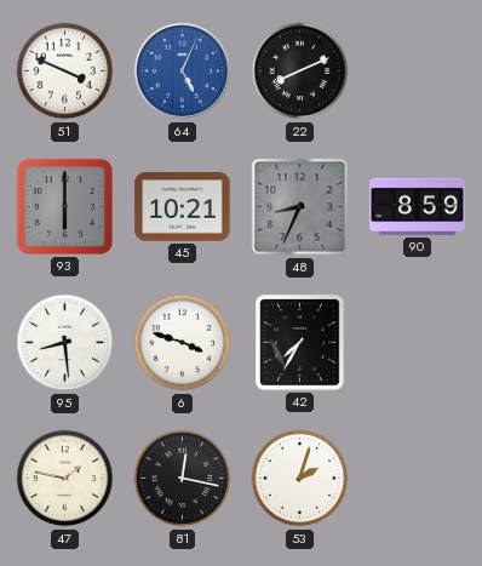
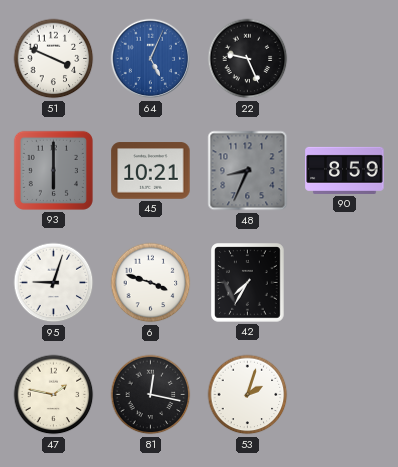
22: 8:11 -> 9:26
95: 8:29 -> 9:03
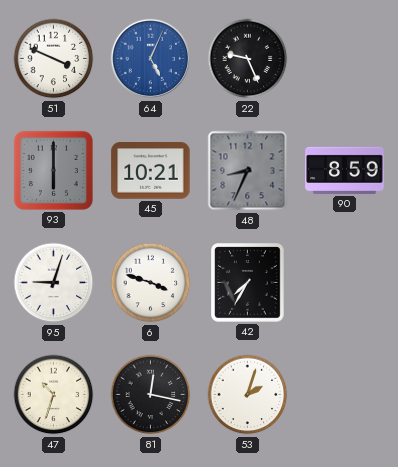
47: 1:47 -> 10:33
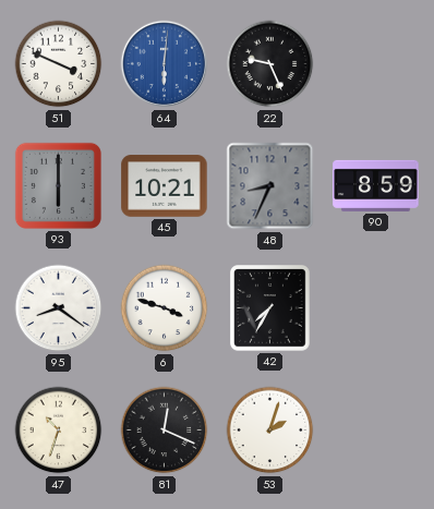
64: 5:04 -> 6:01
95: 9:03 -> 8:21
81: 12:17 -> 12:19
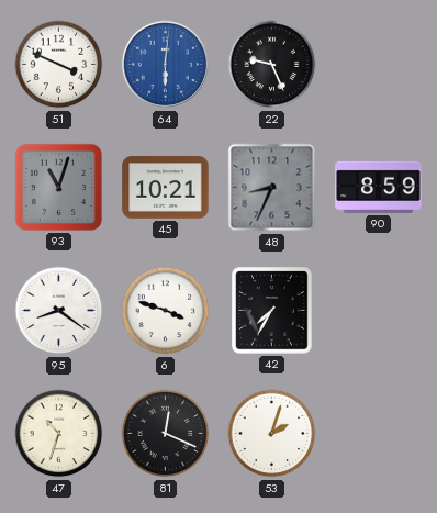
93: 6:00 -> 11:03
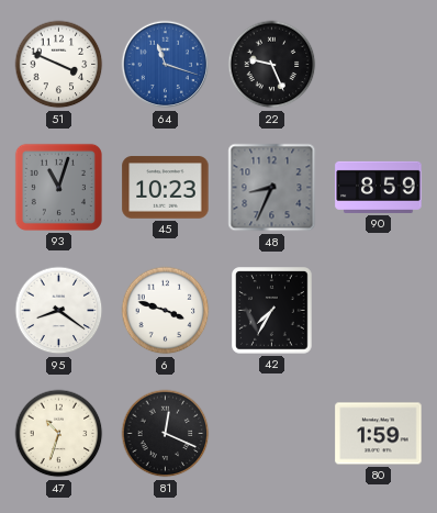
64: 6:01 -> 11:18
45: 10:21 -> 10:23
53: 2:03 -> none
80: none -> 1:59
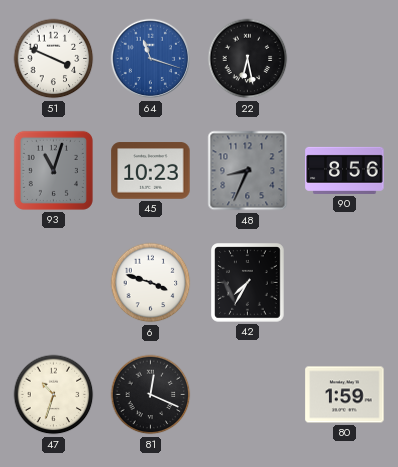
22: 9:26 -> 6:28
90: 8:59 -> 8:56
95: 8:21 -> none
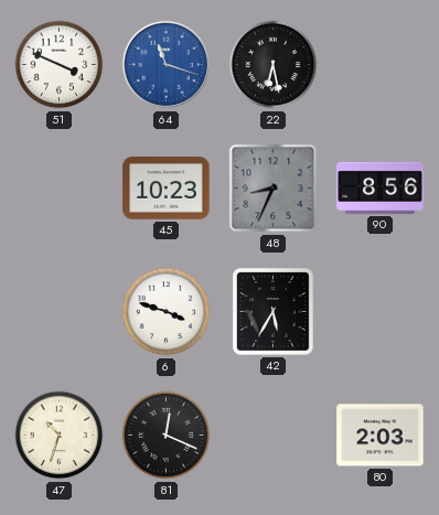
93: 11:03 -> none
42: 7:35 -> 5:35
80: 1:59 -> 2:03
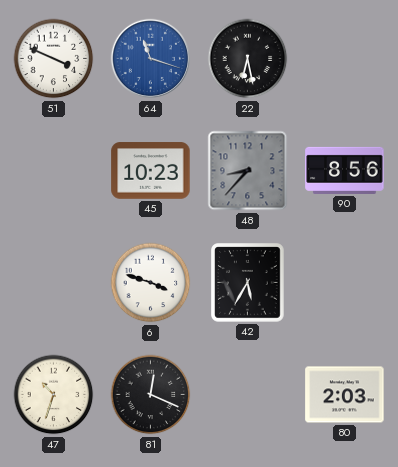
48: 8:34 -> 8:37
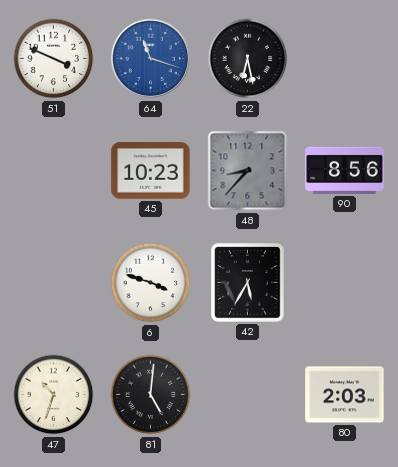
81: 12:19 -> 5:01
